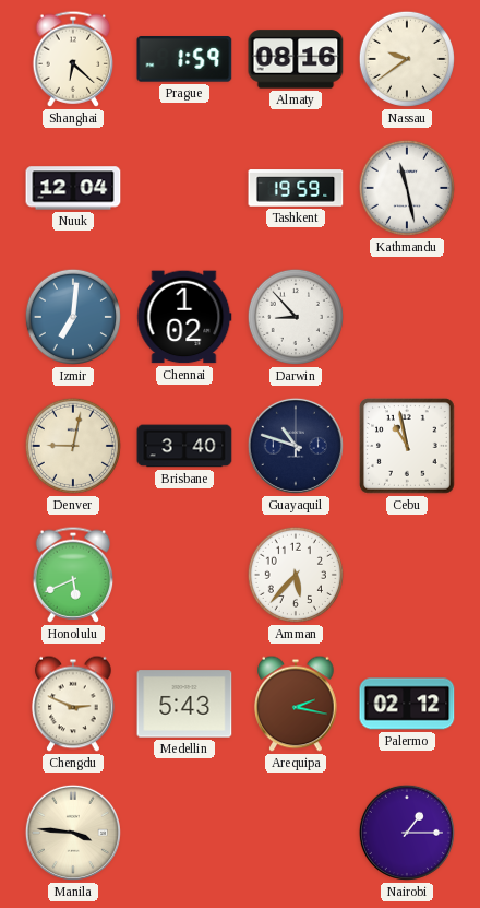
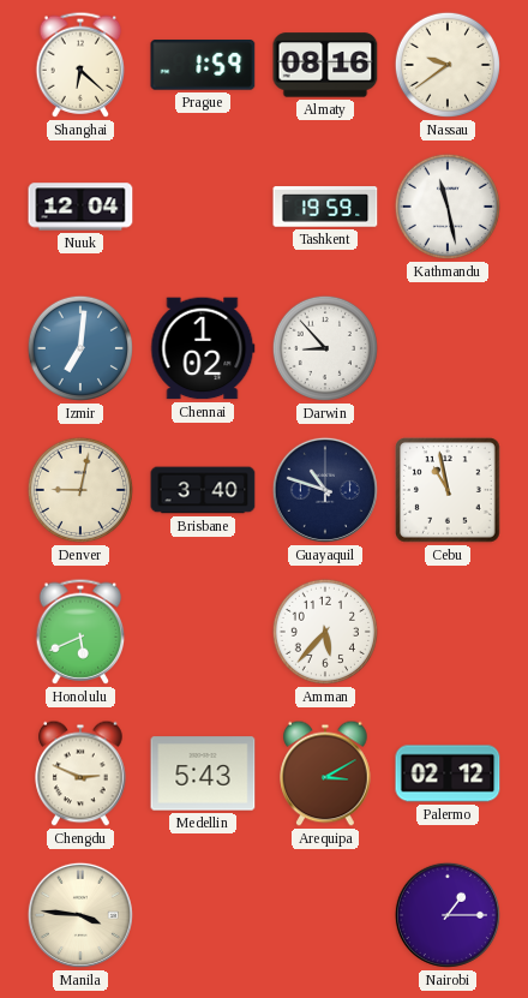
Arequipa: 2:17 -> 3:10
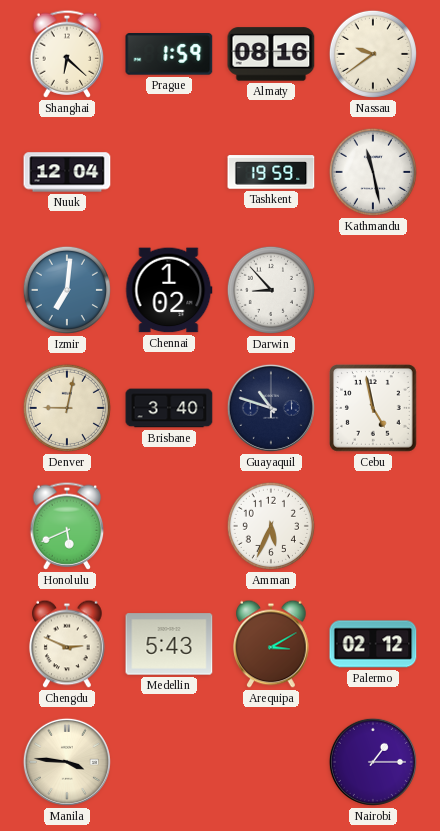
Cebu: 10:58 -> 4:58
Amman: 5:37 -> 5:34
